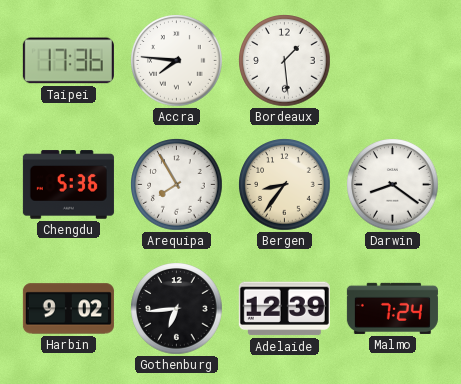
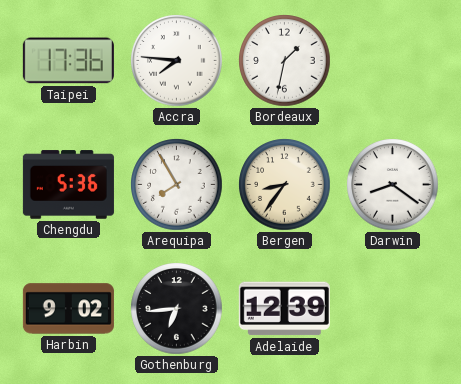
Bordeaux: 1:29 -> 1:32
Malmo: 7:24 -> none
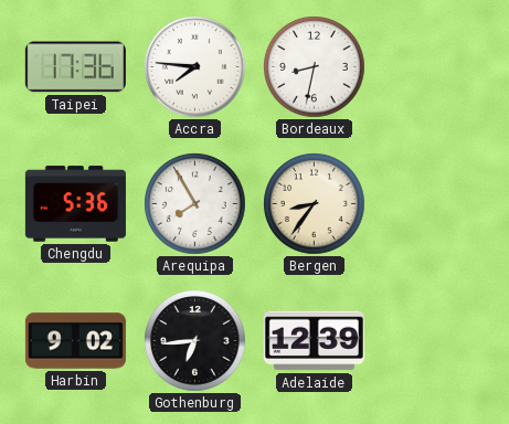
Bordeaux: 1:32 -> 8:32
Darwin: 8:21 -> none
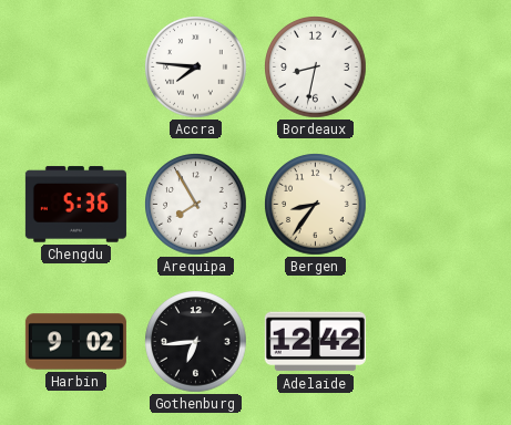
Taipei: 17:36 -> none
Adelaide: 12:39 -> 12:42
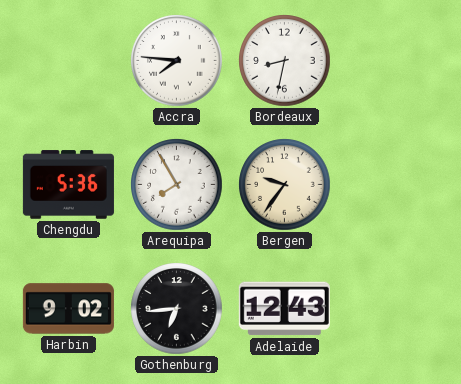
Bergen: 8:36 -> 9:36
Adelaide: 12:42 -> 12:43
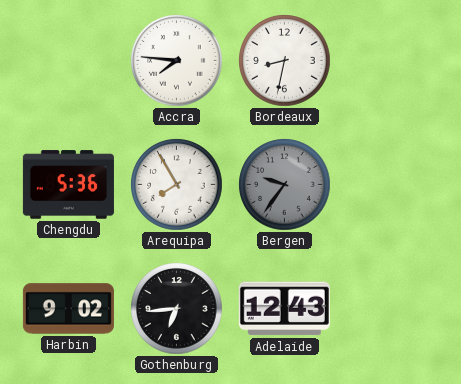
Bergen dial: cream -> grey
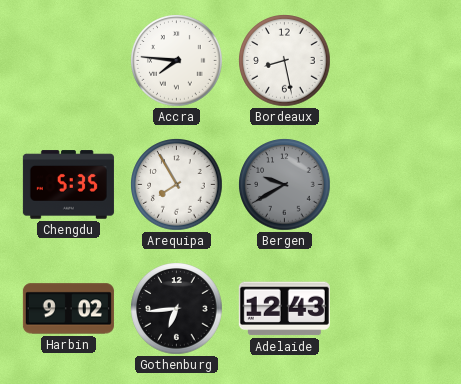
Bordeaux: 8:32 -> 8:28
Chengdu: 5:36 -> 5:35
Bergen: 9:36 -> 9:40
